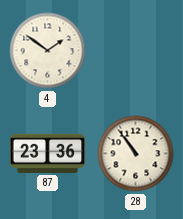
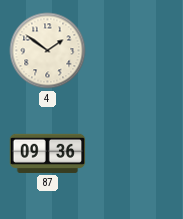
87: 23:36 -> 09:36
28: 10:54 -> none
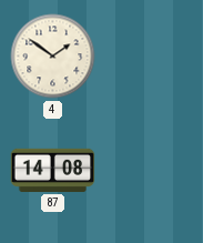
87: 09:36 -> 14:08
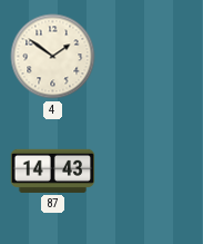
87: 14:08 -> 14:43
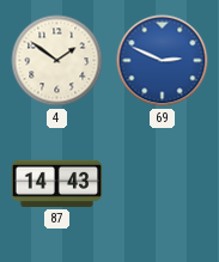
69: none -> 2:49
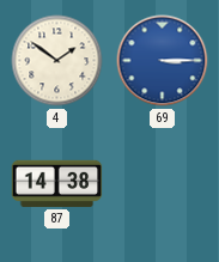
69: 2:49 -> 3:15
87: 14:43 -> 14:38
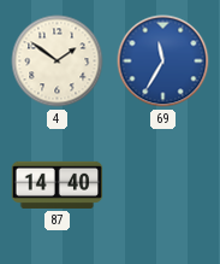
69: 3:15 -> 11:35
87: 14:38 -> 14:40
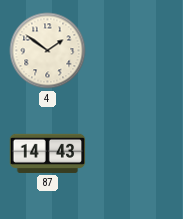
69: 11:35 -> none
87: 14:40 -> 14:43
